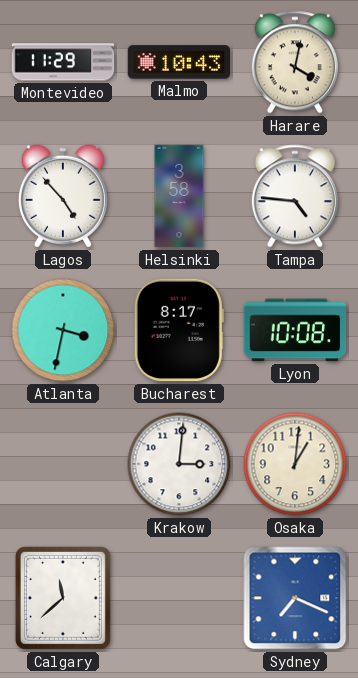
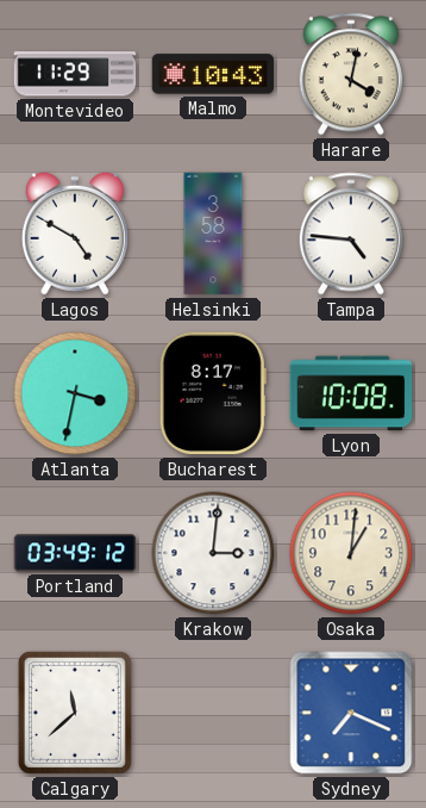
Lagos: 4:53 -> 4:50
Portland: none -> 03:49
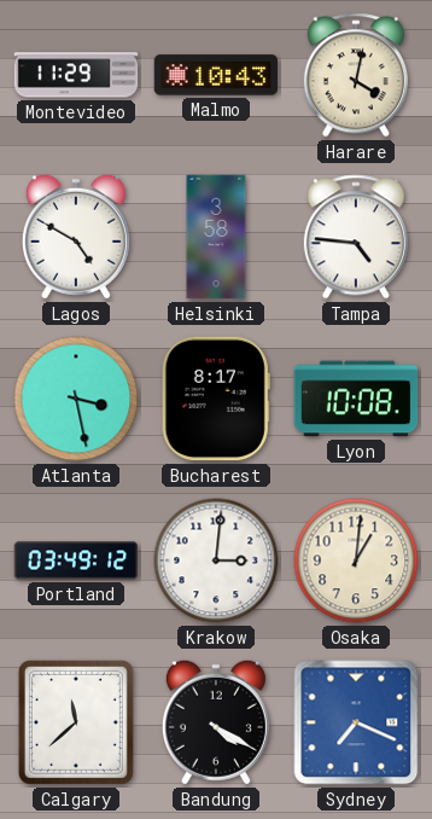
Atlanta: 3:32 -> 3:28
Bandung: none -> 4:20
